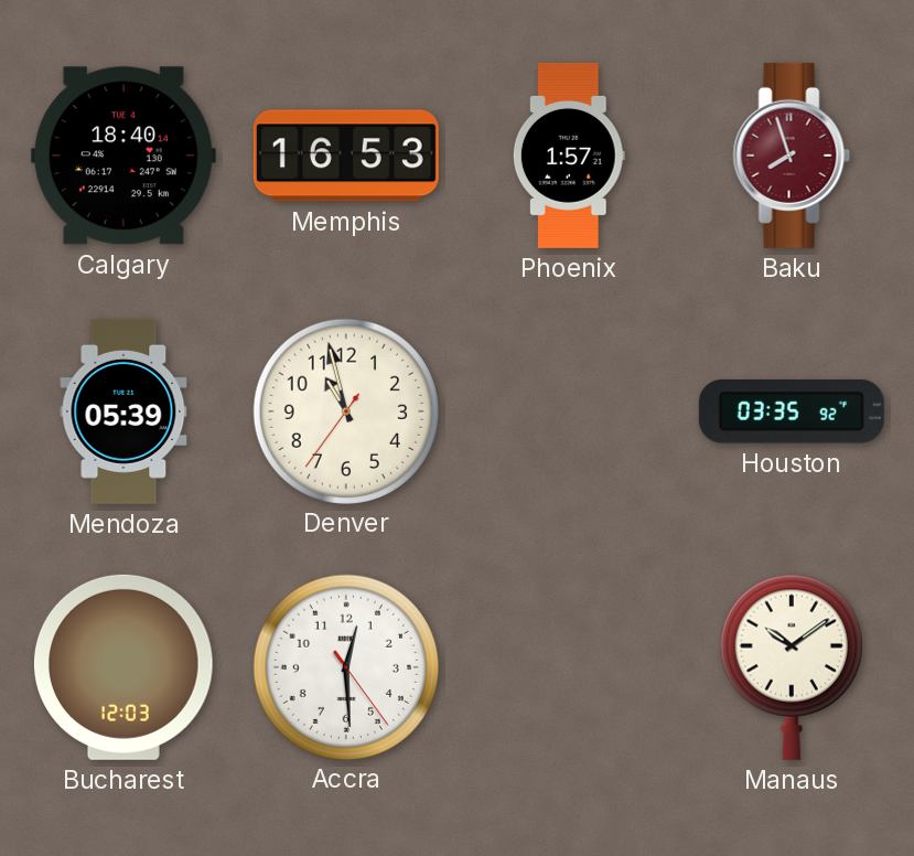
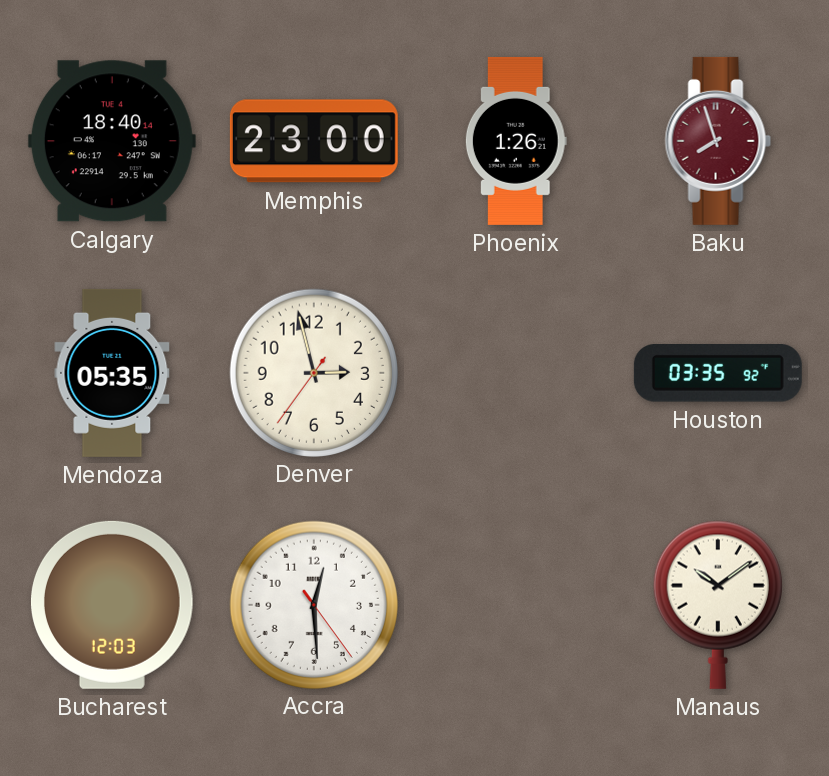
Memphis: 16:53 -> 23:00
Phoenix: 1:57 -> 1:26
Mendoza: 05:39 -> 05:35
Denver: 10:57 -> 2:57
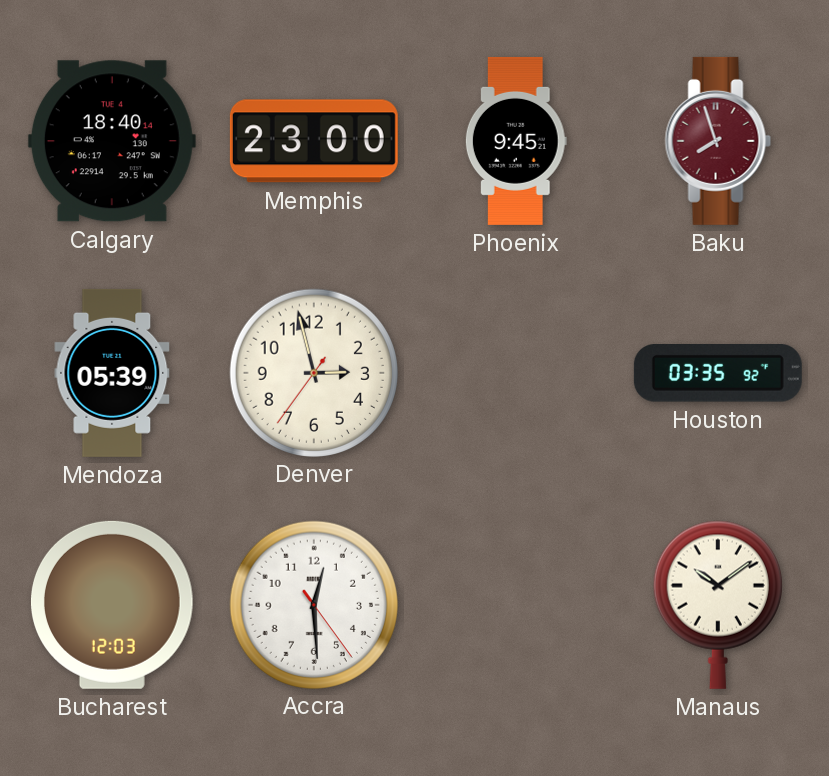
Phoenix: 1:26 -> 9:45
Mendoza: 05:35 -> 05:39
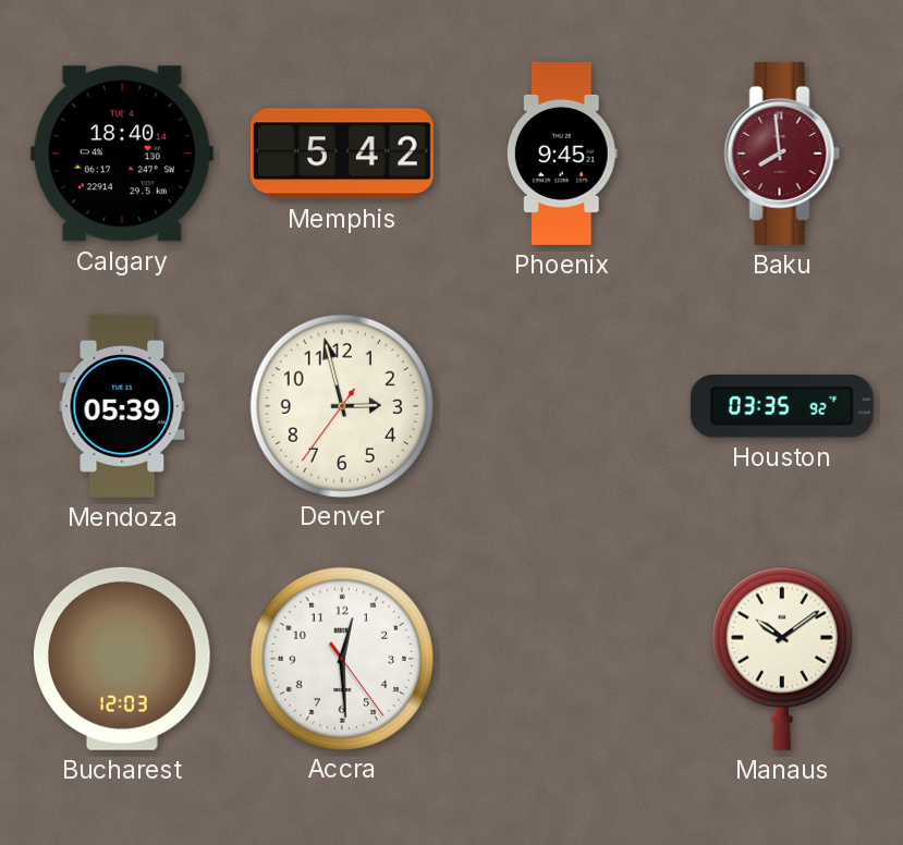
Memphis: 23:00 -> 5:42
Baku: 7:57 -> 7:59
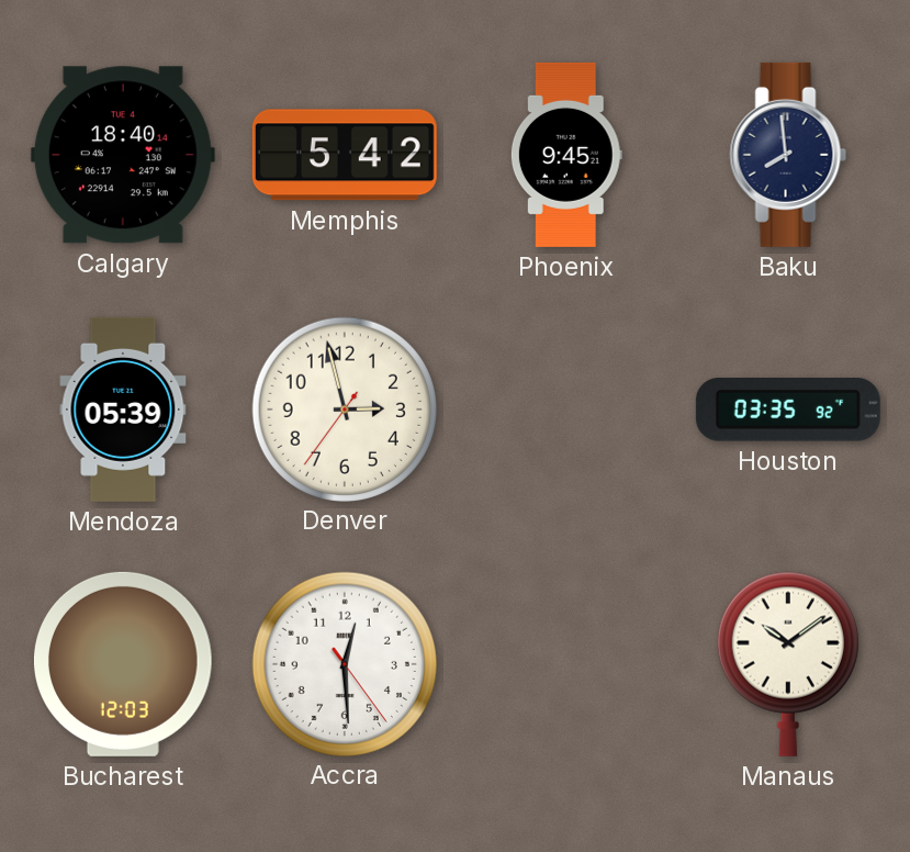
Baku dial: burgundy -> navy
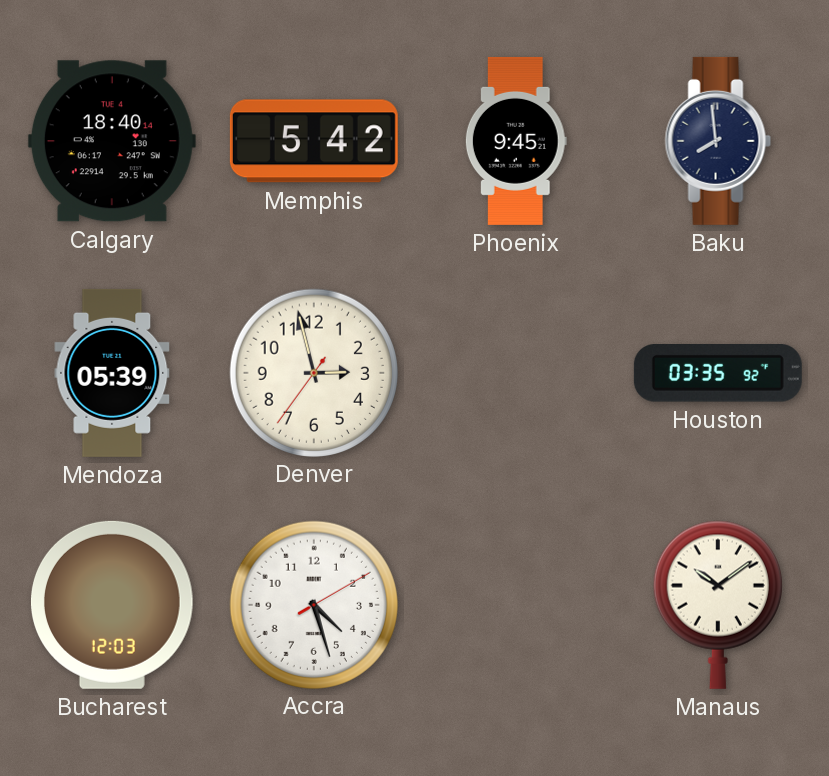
Accra: 12:29 -> 4:27
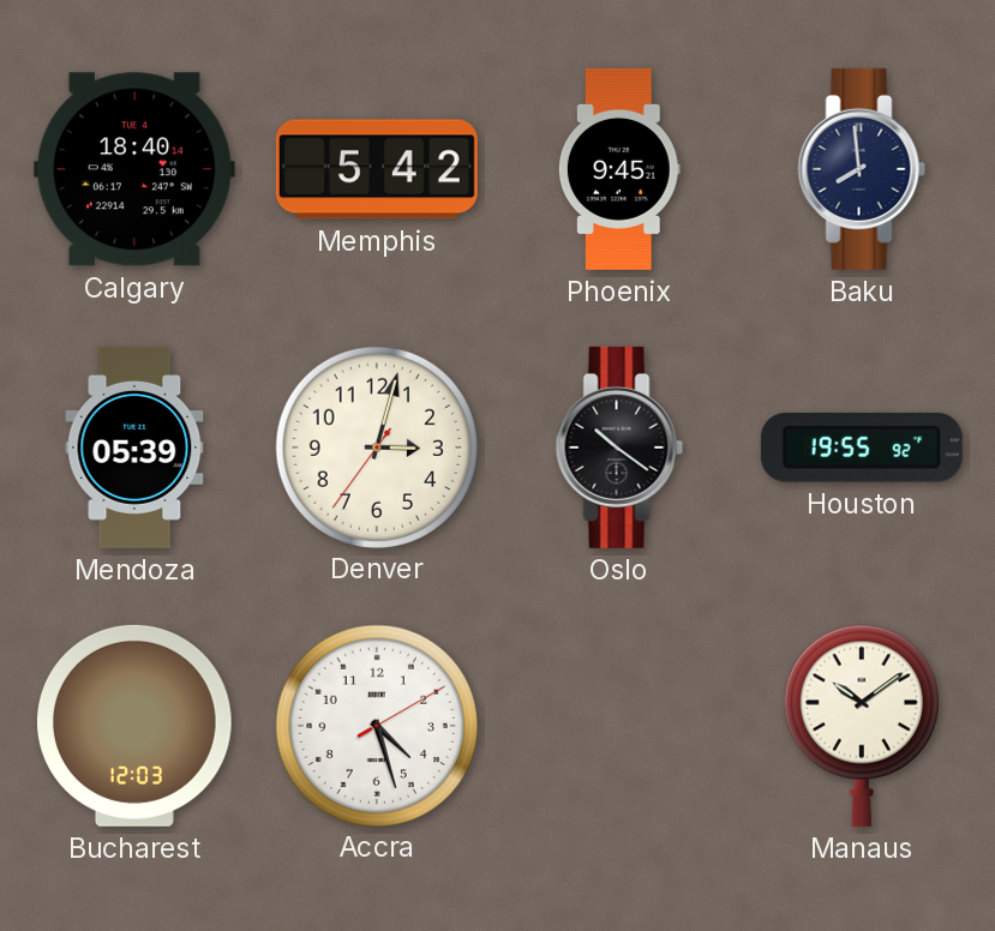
Denver: 2:57 -> 3:02
Oslo: none -> 10:21
Houston: 03:35 -> 19:55
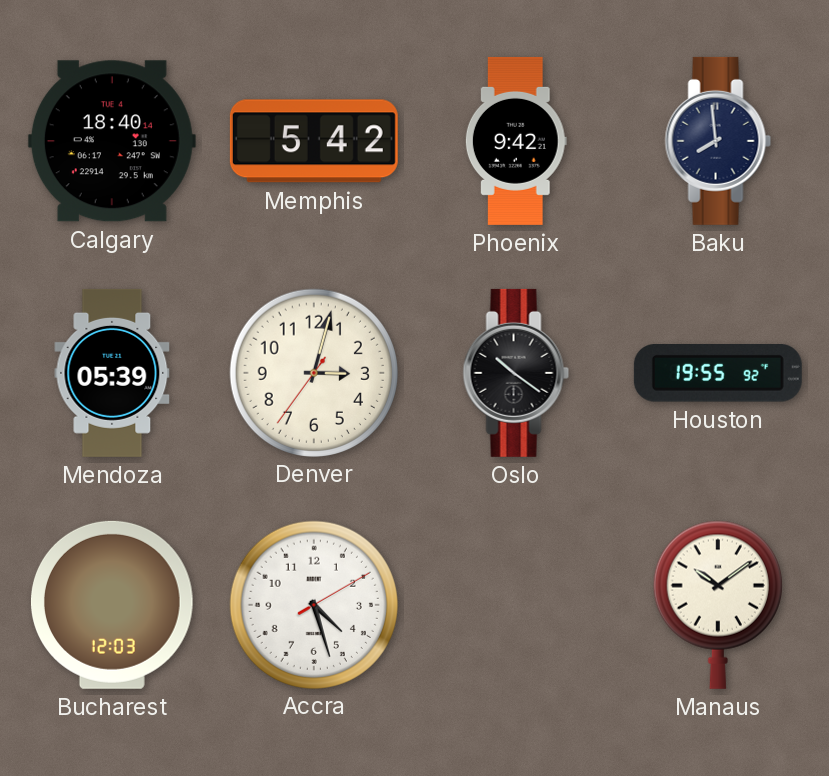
Phoenix: 9:45 -> 9:42
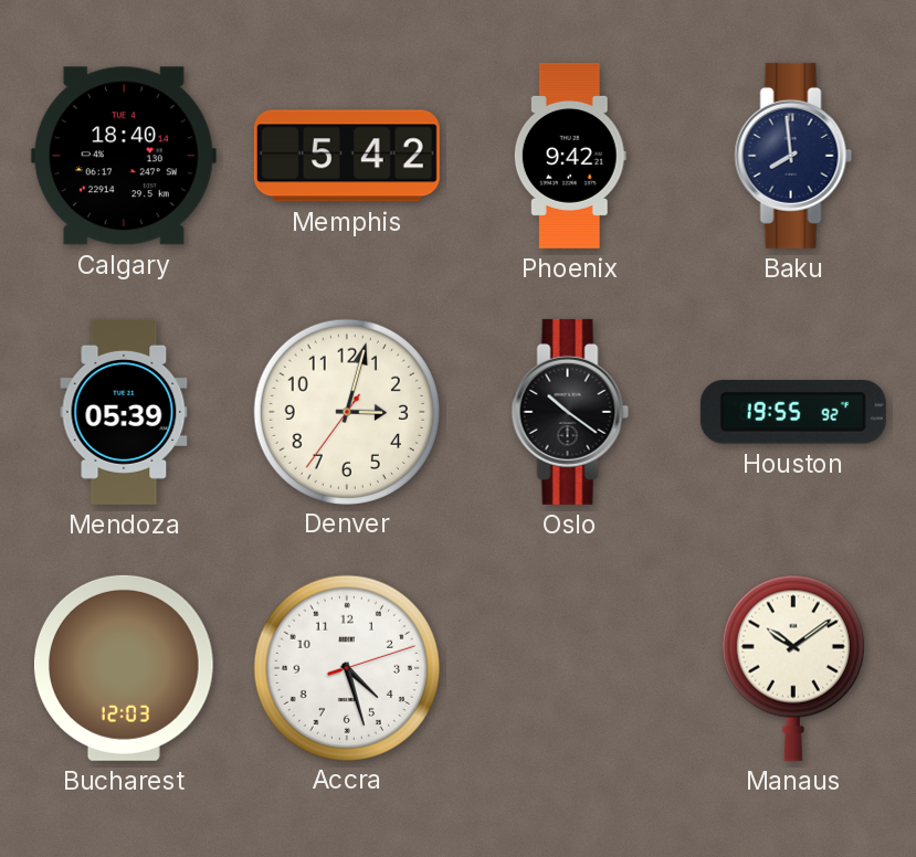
Accra: 4:27:10 -> 4:27:12
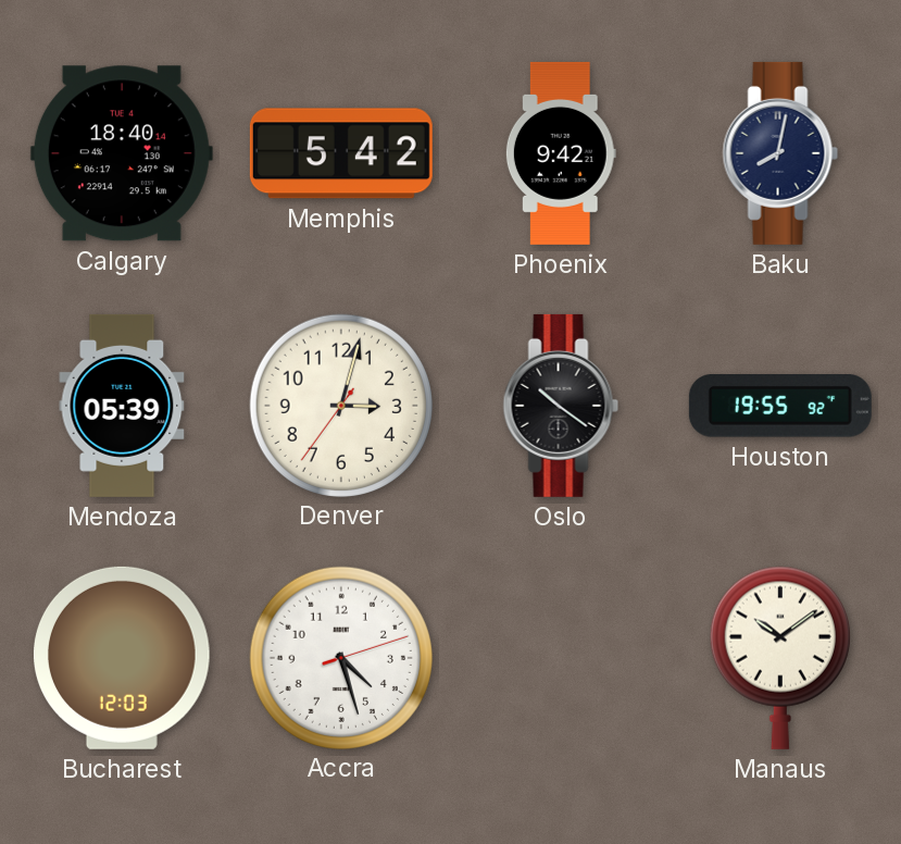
Baku: 7:59 -> 8:02
